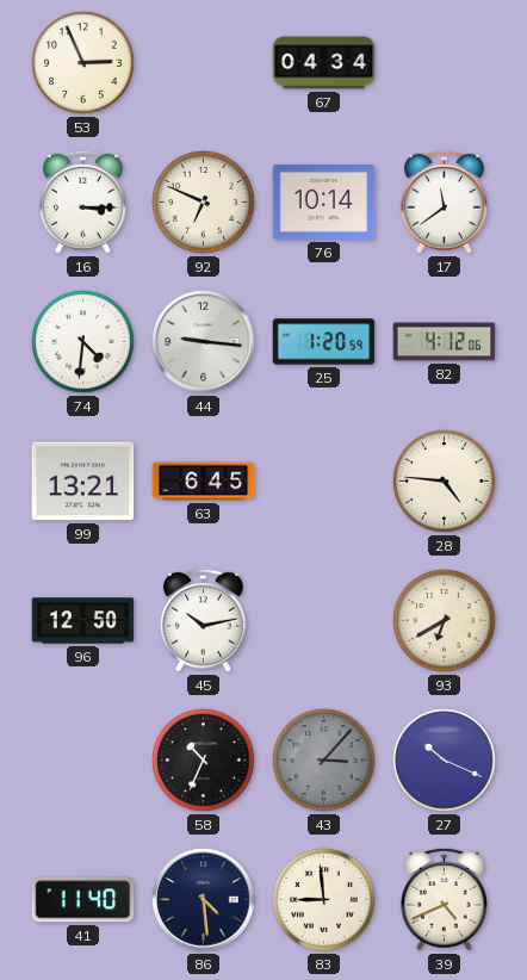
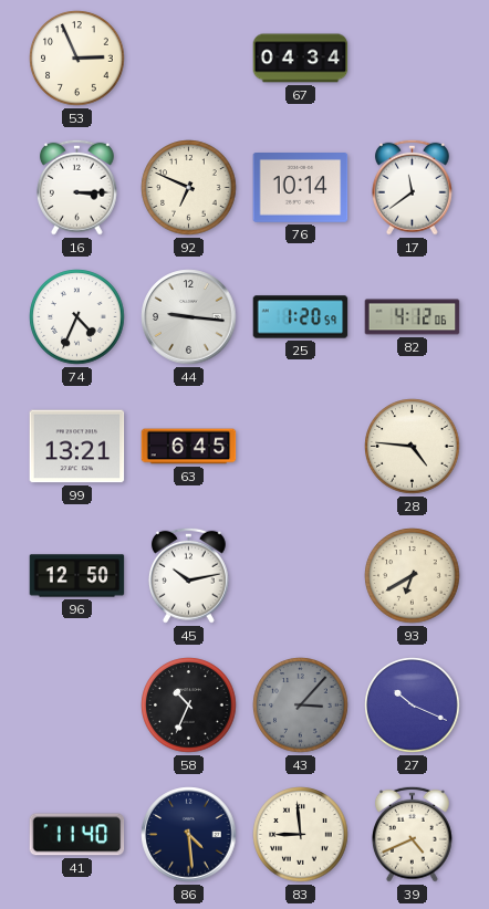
74: 4:31 -> 4:34
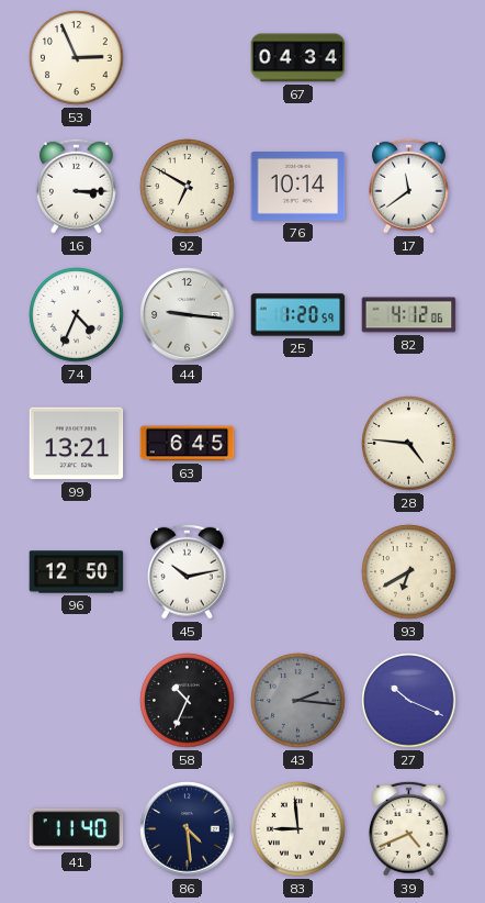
92: 6:49 -> 6:50
43: 3:07 -> 2:16
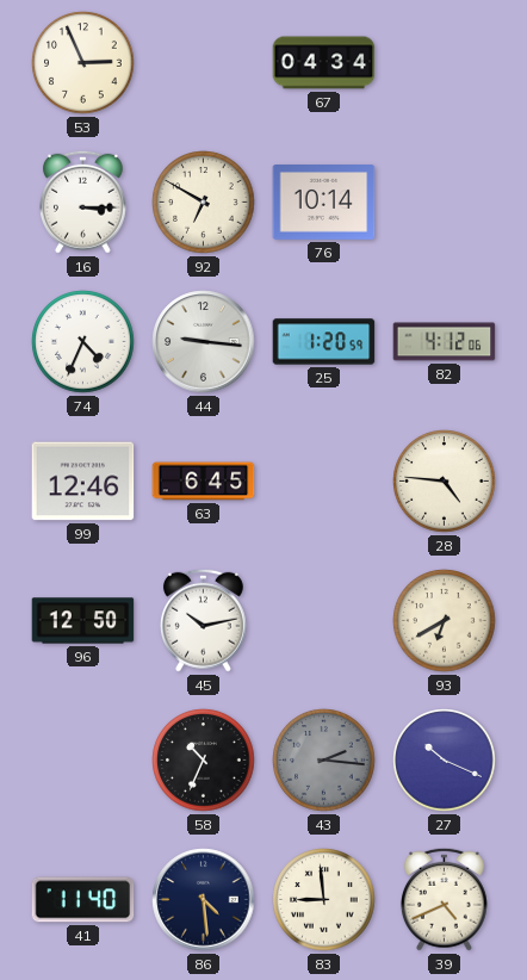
17: 11:39 -> none
99: 13:21 -> 12:46
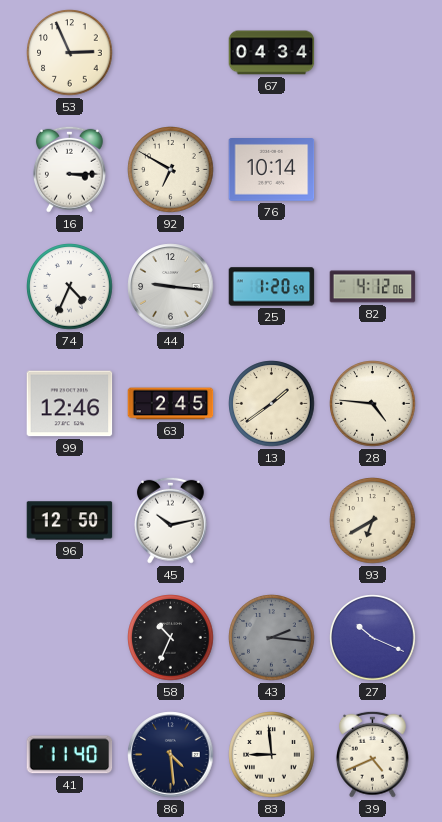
63: 6:45 -> 2:45
13: none -> 1:39
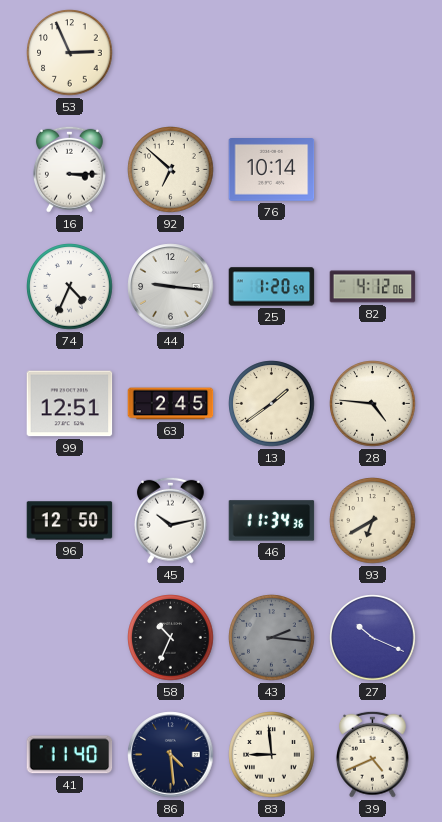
67: 04:34 -> none
92: 6:50 -> 6:52
99: 12:46 -> 12:51
46: none -> 11:34
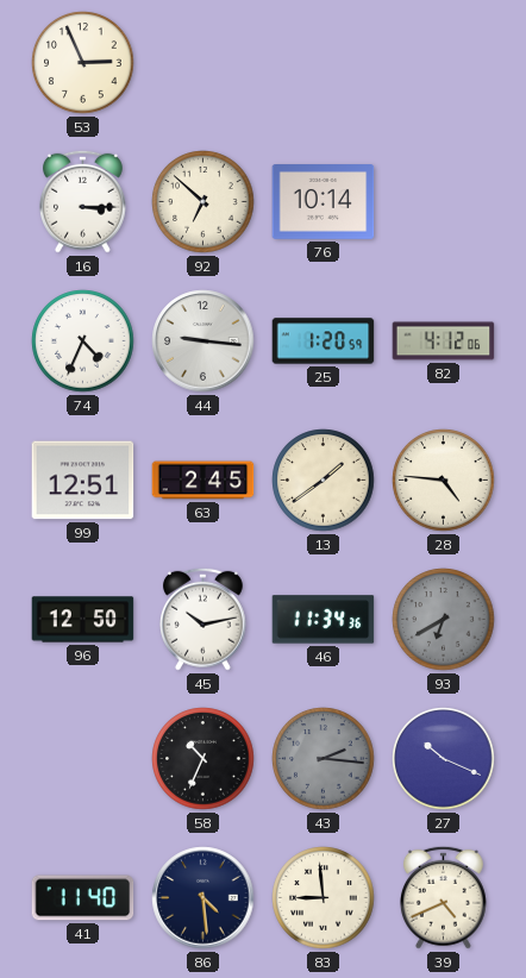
93 dial: cream -> grey
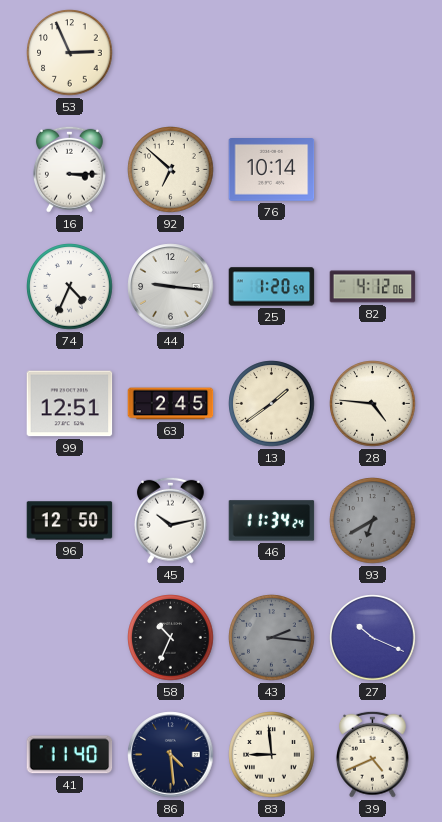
46: 11:34:36 -> 11:34:24
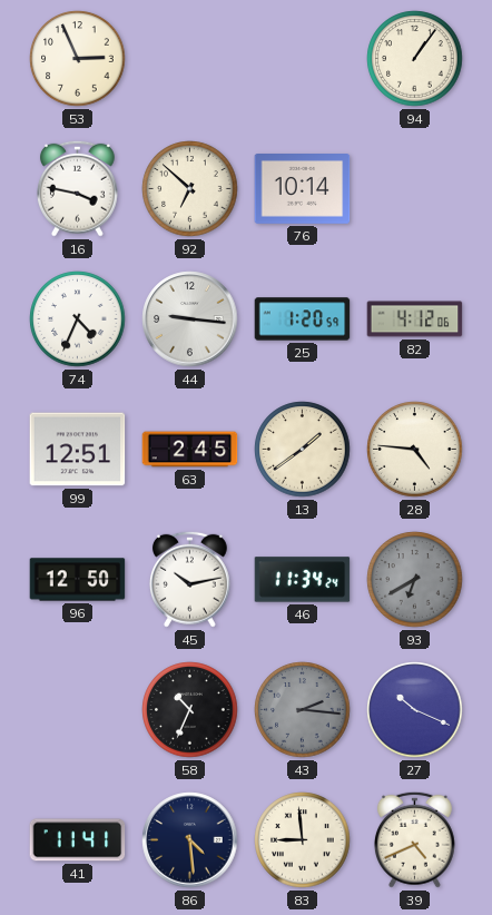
94: none -> 1:06
16: 3:15 -> 3:47
41: 11:40 -> 11:41
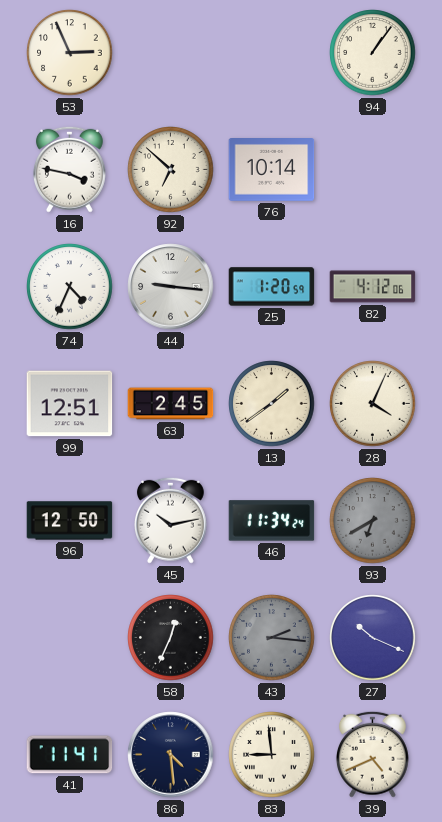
28: 4:46 -> 4:04
58: 10:34 -> 12:34
